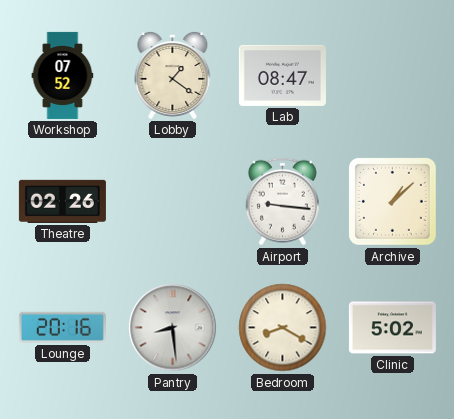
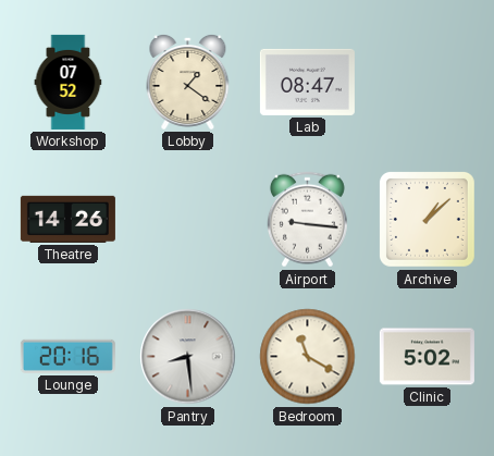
Theatre: 02:26 -> 14:26
Bedroom: 8:20 -> 11:20
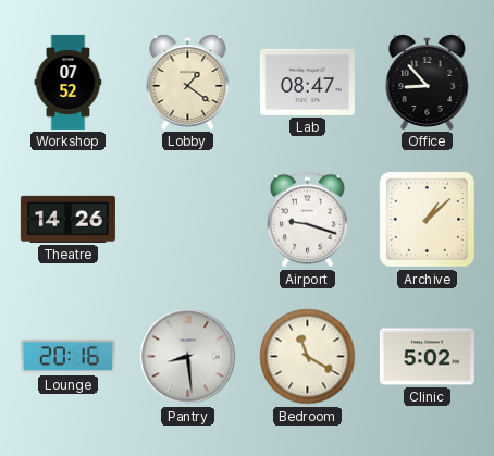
Office: none -> 8:53
Airport: 9:16 -> 9:18
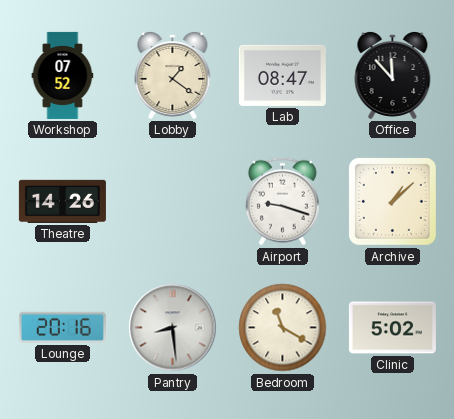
Office: 8:53 -> 11:53
